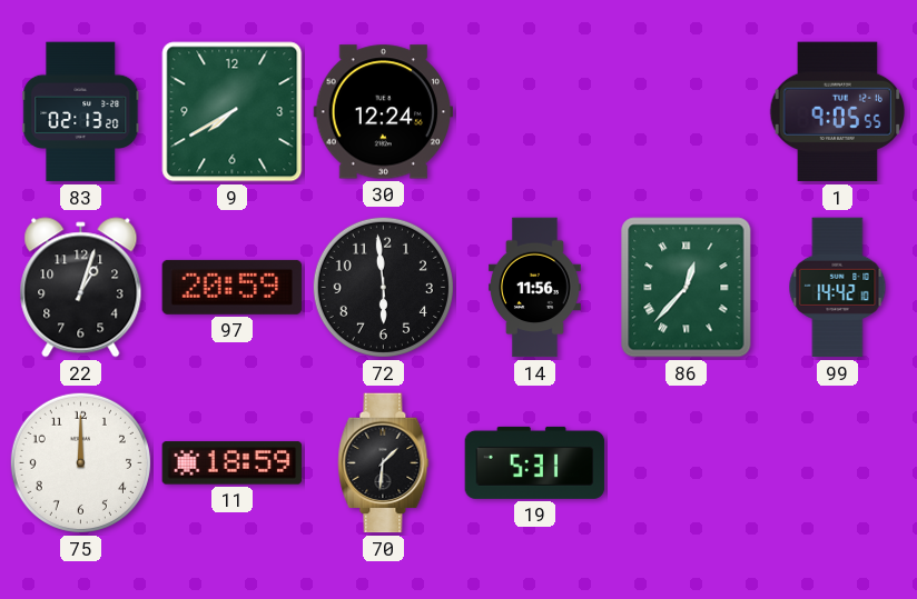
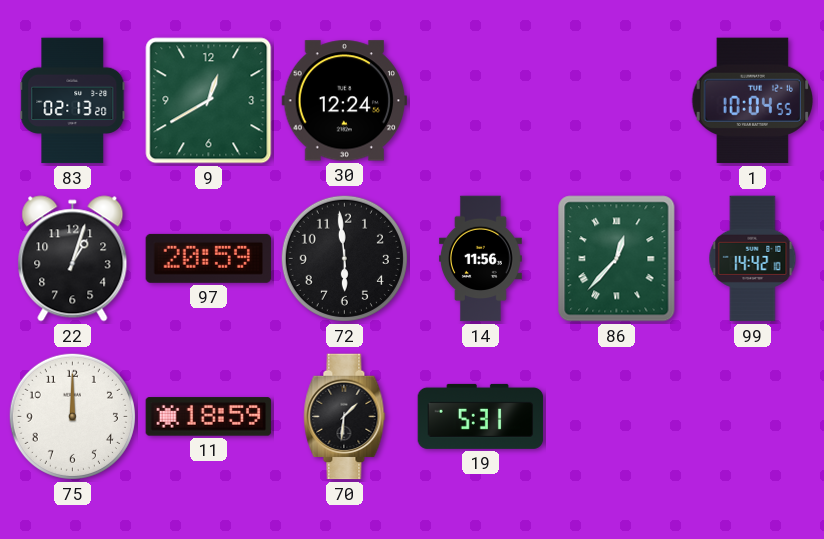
9: 7:40 -> 12:40
1: 9:05 -> 10:04
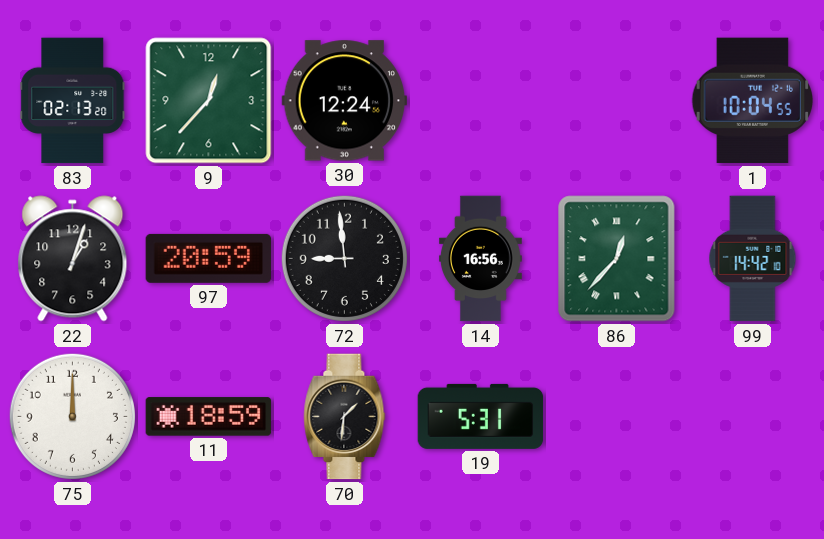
9: 12:40 -> 12:37
72: 5:59 -> 8:59
14: 11:56 -> 16:56
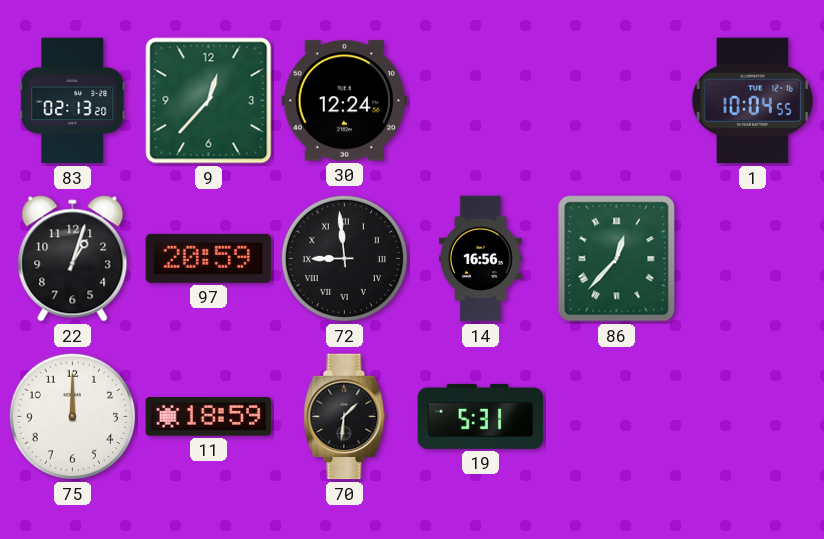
72 numerals: Arabic -> Roman
99: 14:42 -> none
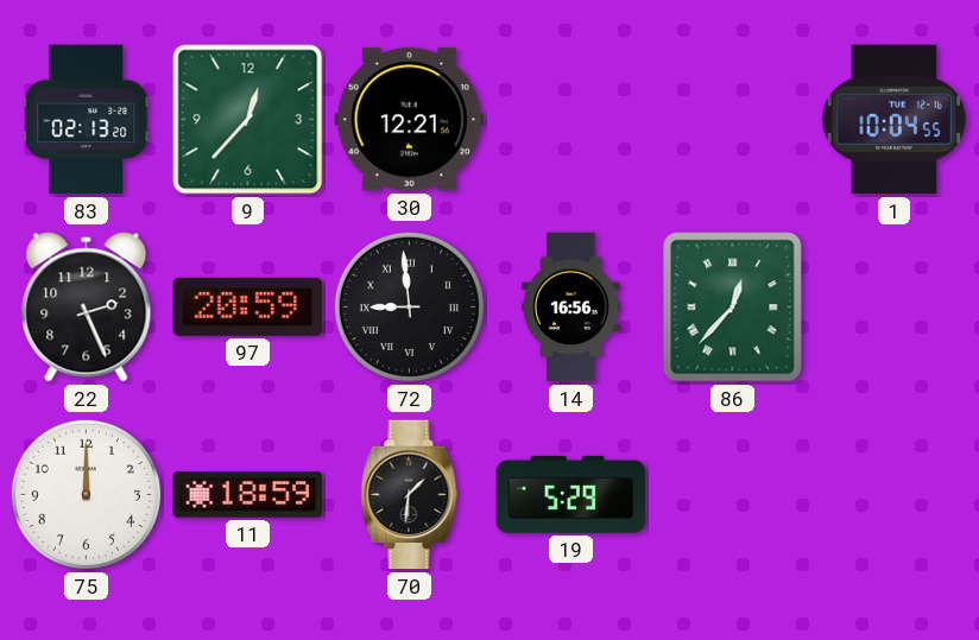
30: 12:24 -> 12:21
22: 1:03 -> 2:26
19: 5:31 -> 5:29
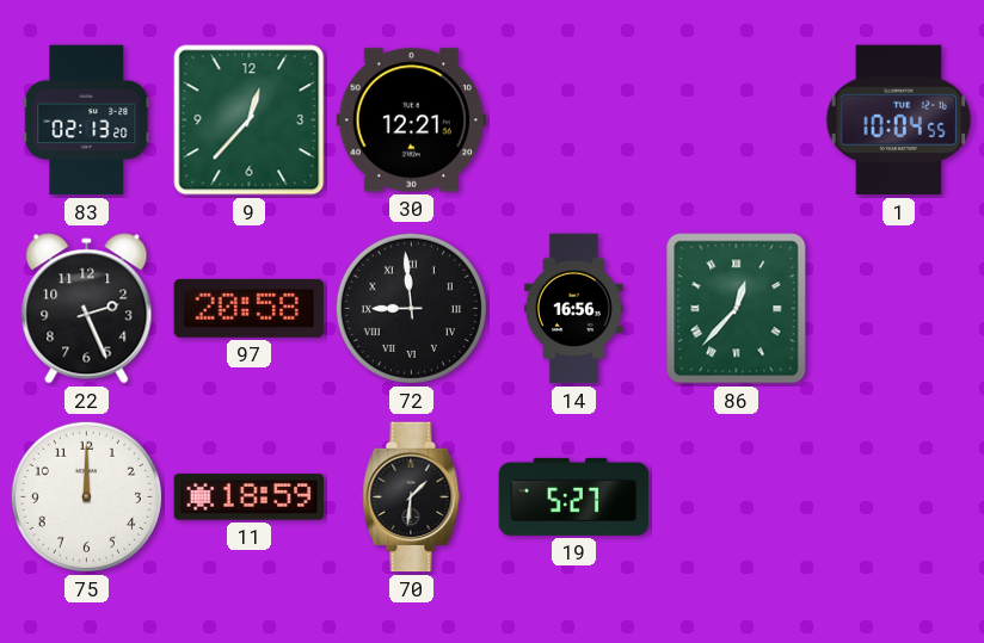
97: 20:59 -> 20:58
19: 5:29 -> 5:27
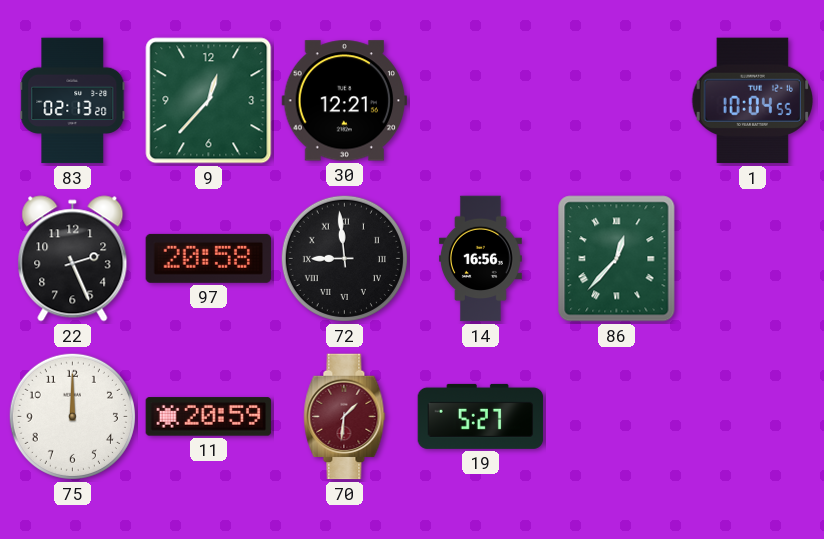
11: 18:59 -> 20:59
70 dial: black -> burgundy
